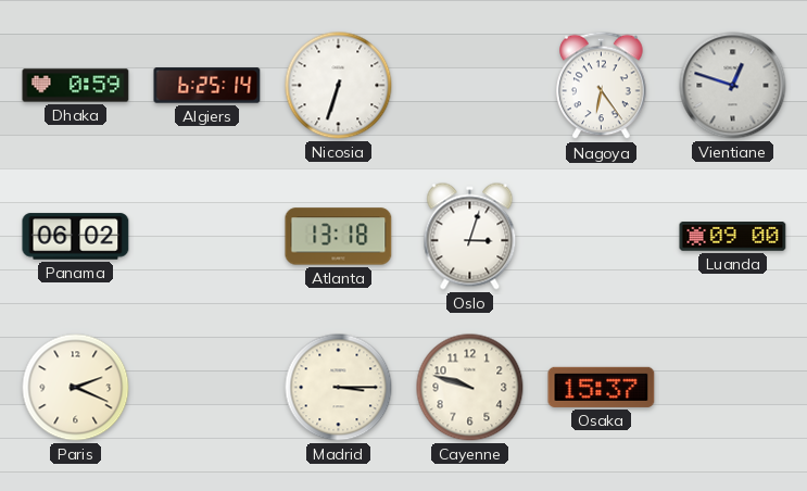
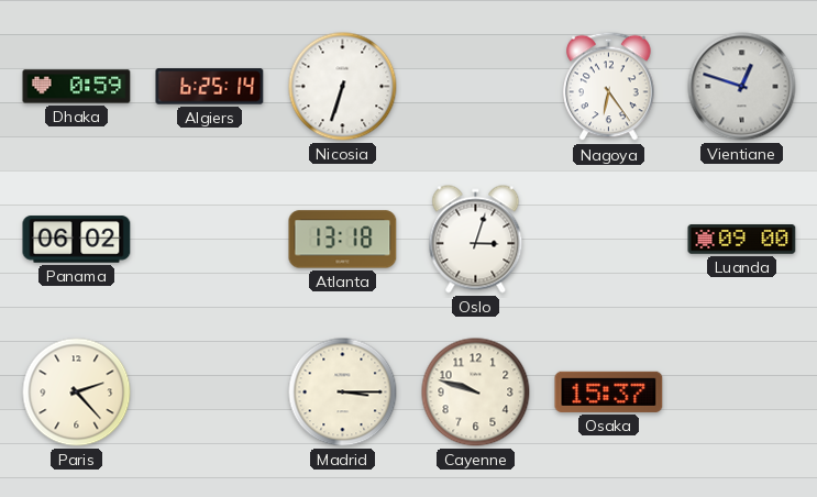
Paris: 2:19 -> 2:23
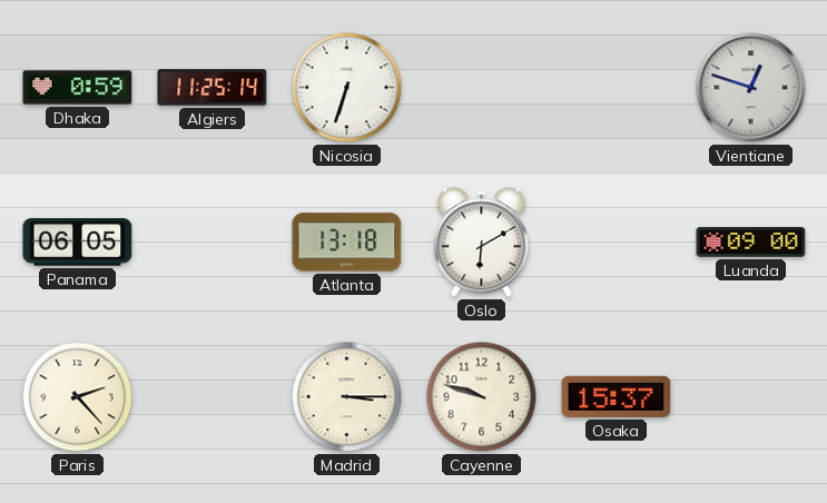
Algiers: 6:25 -> 11:25
Nagoya: 6:24 -> none
Panama: 06:02 -> 06:05
Oslo: 3:03 -> 6:10
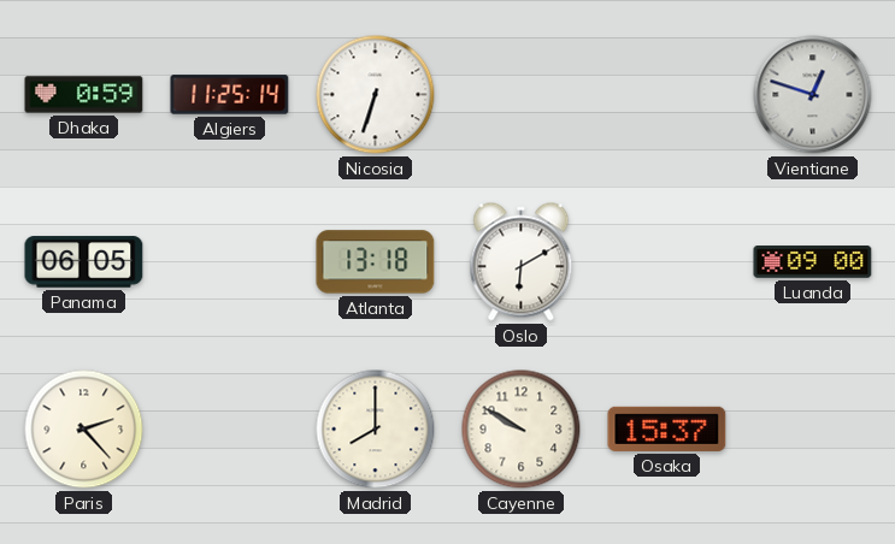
Madrid: 3:15 -> 8:00
Cayenne: 9:48 -> 9:50
